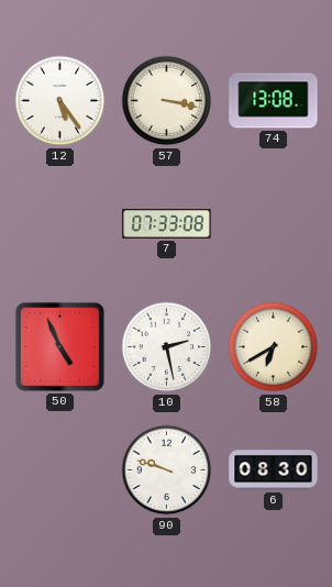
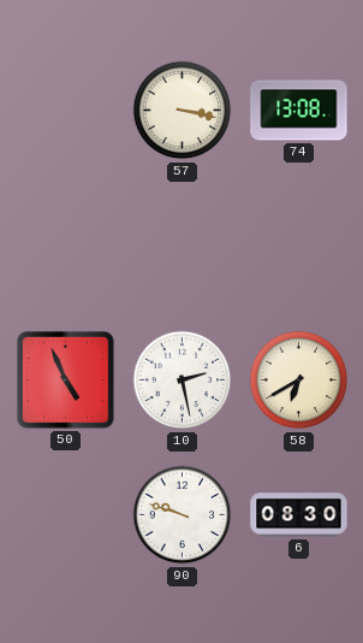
12: 5:24 -> none
7: 07:33 -> none
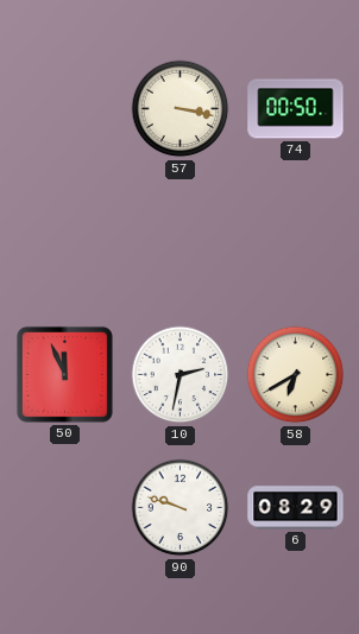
74: 13:08 -> 00:50
50: 4:56 -> 11:56
10: 2:28 -> 2:32
6: 08:30 -> 08:29
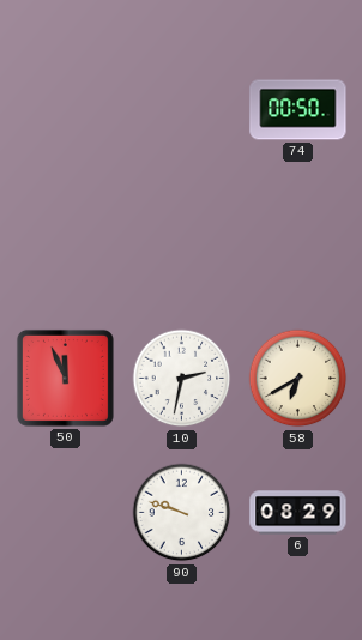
57: 3:17 -> none
